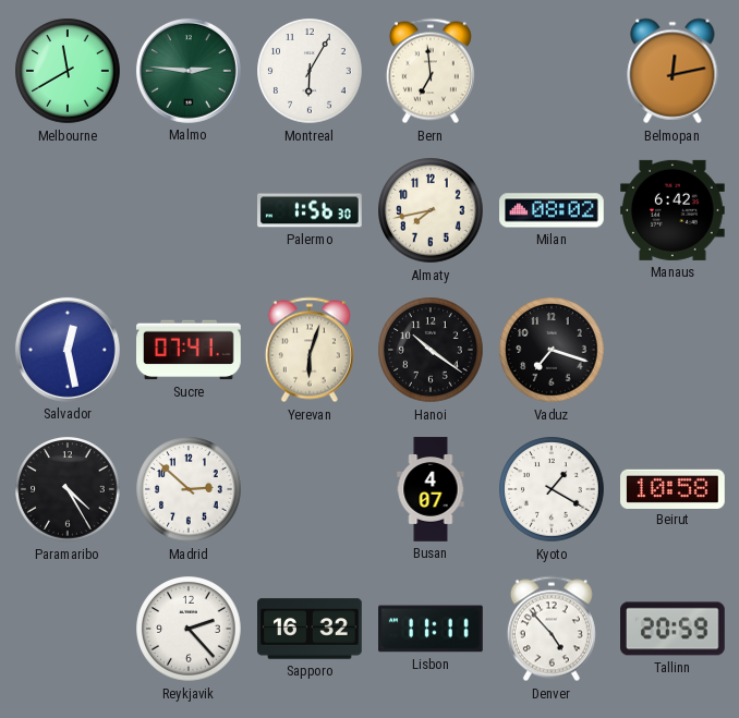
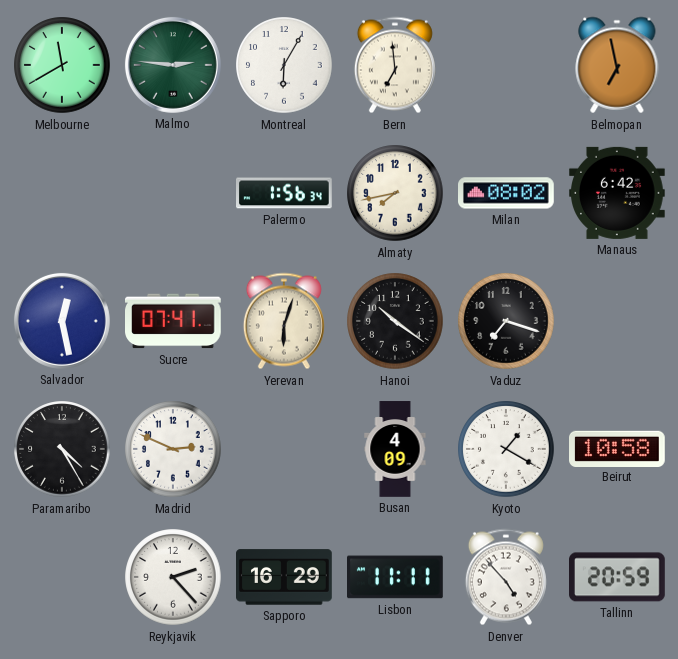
Belmopan: 12:13 -> 6:58
Palermo: 1:56:30 -> 1:56:34
Madrid: 2:52 -> 2:49
Busan: 4:07 -> 4:09
Sapporo: 16:32 -> 16:29
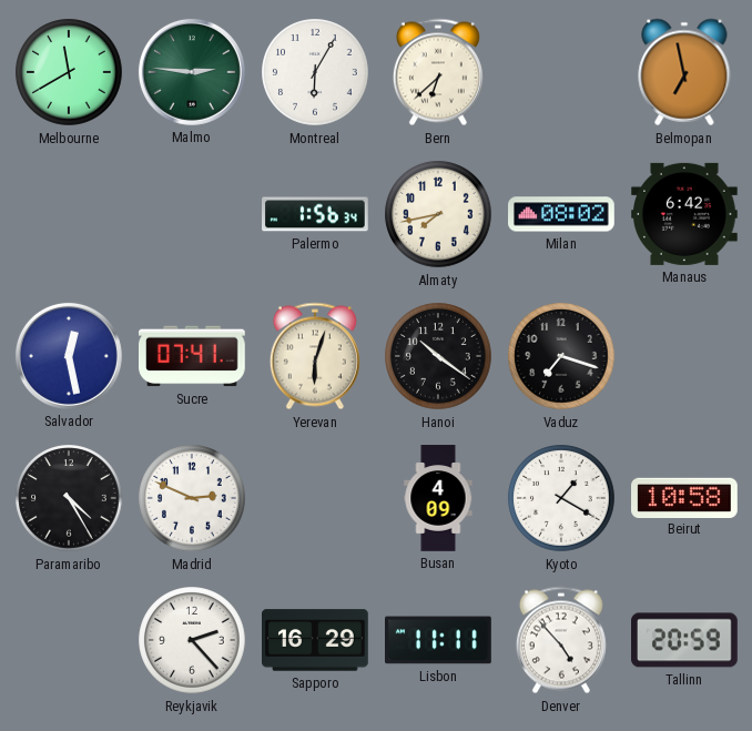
Bern: 6:59 -> 6:38
